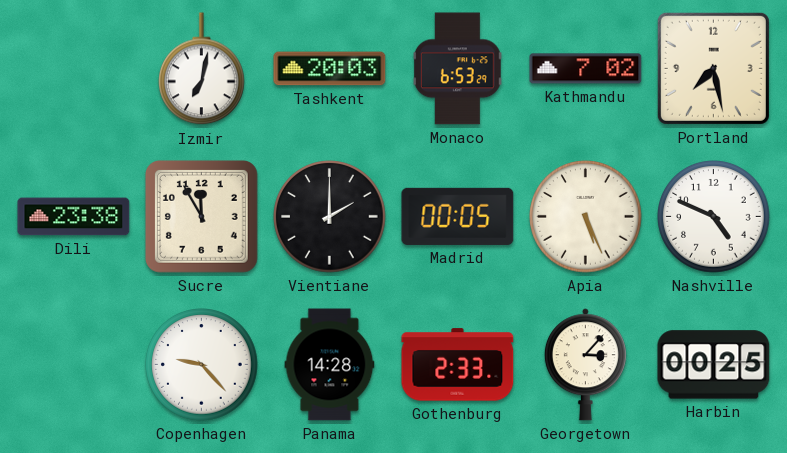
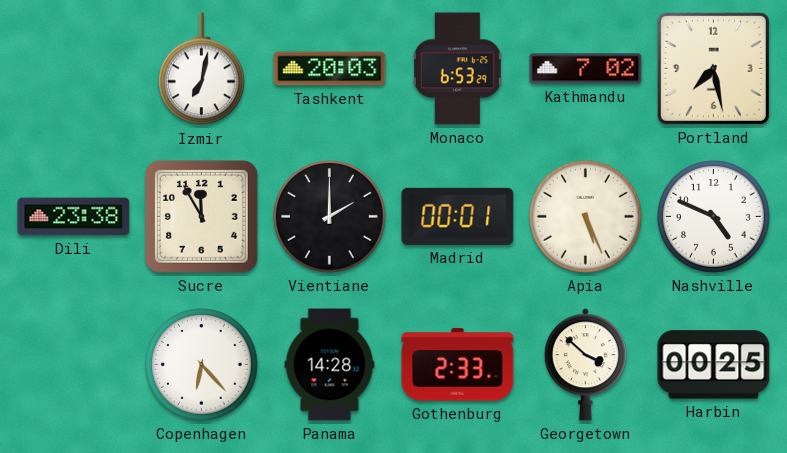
Madrid: 00:05 -> 00:01
Copenhagen: 9:23 -> 6:23
Georgetown: 3:07 -> 3:52
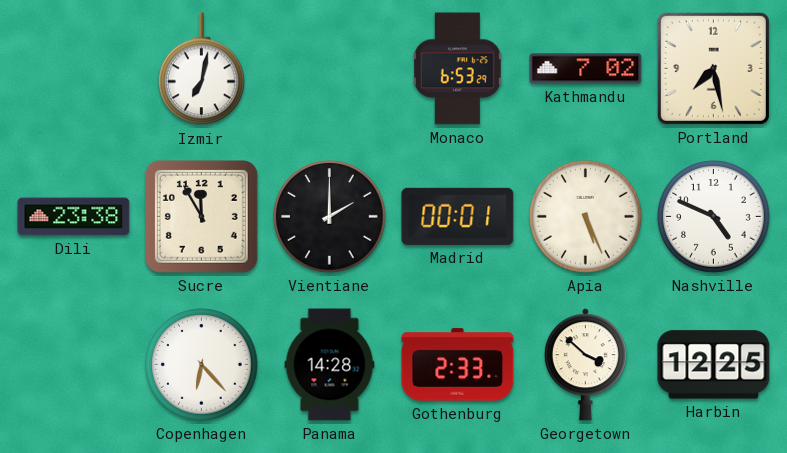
Tashkent: 20:03 -> none
Harbin: 00:25 -> 12:25
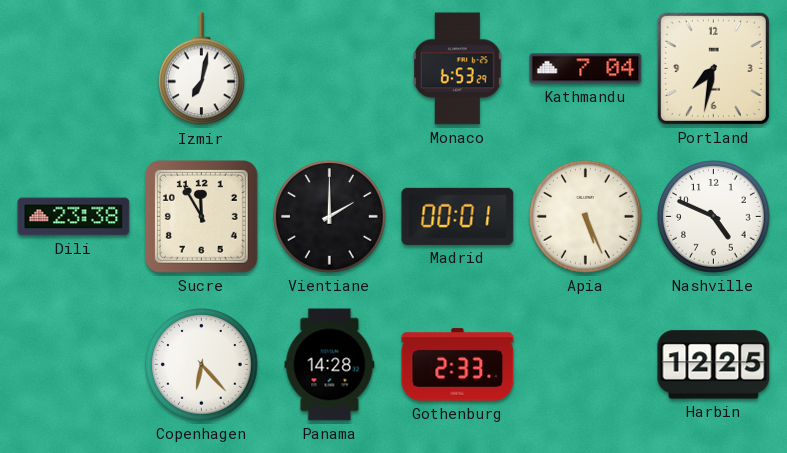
Kathmandu: 7:02 -> 7:04
Portland: 7:28 -> 7:32
Georgetown: 3:52 -> none
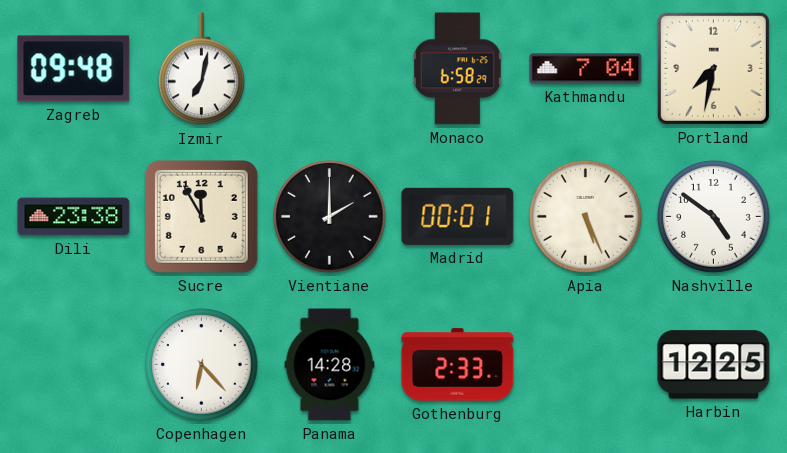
Zagreb: none -> 09:48
Monaco: 6:53 -> 6:58
Nashville: 4:49 -> 4:51
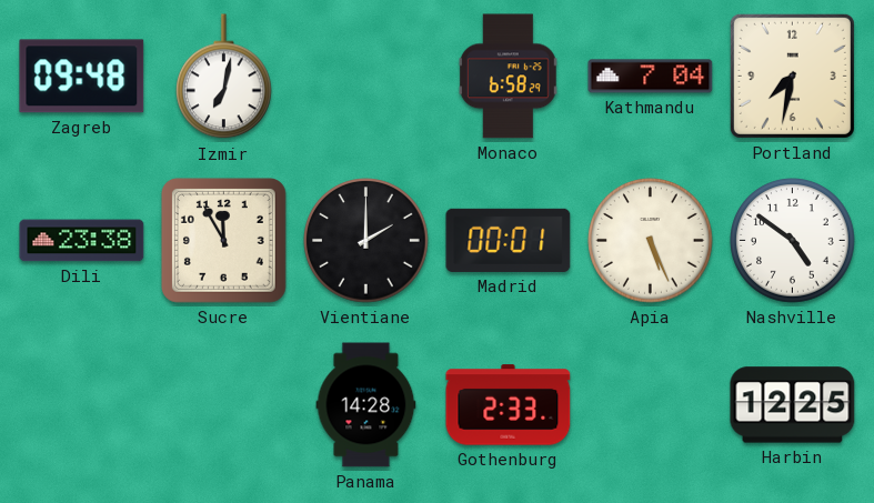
Copenhagen: 6:23 -> none
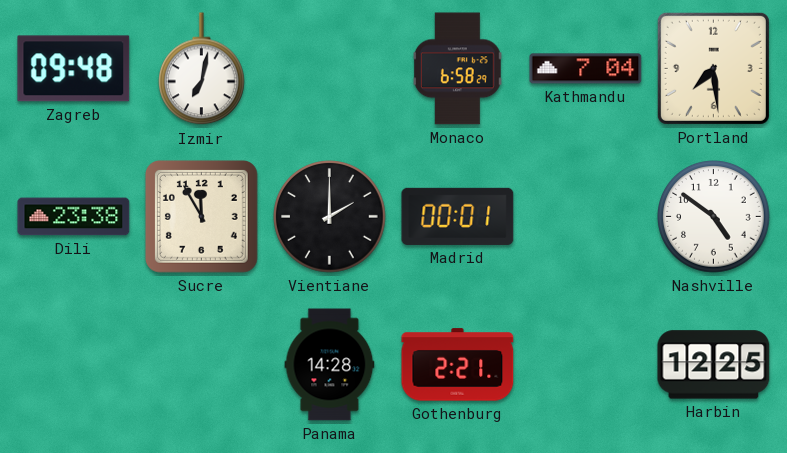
Portland: 7:32 -> 7:29
Apia: 5:26 -> none
Gothenburg: 2:33 -> 2:21
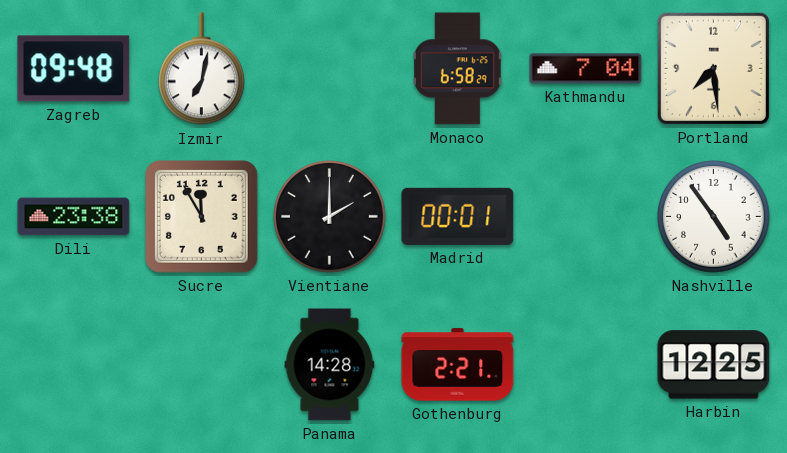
Nashville: 4:51 -> 4:54
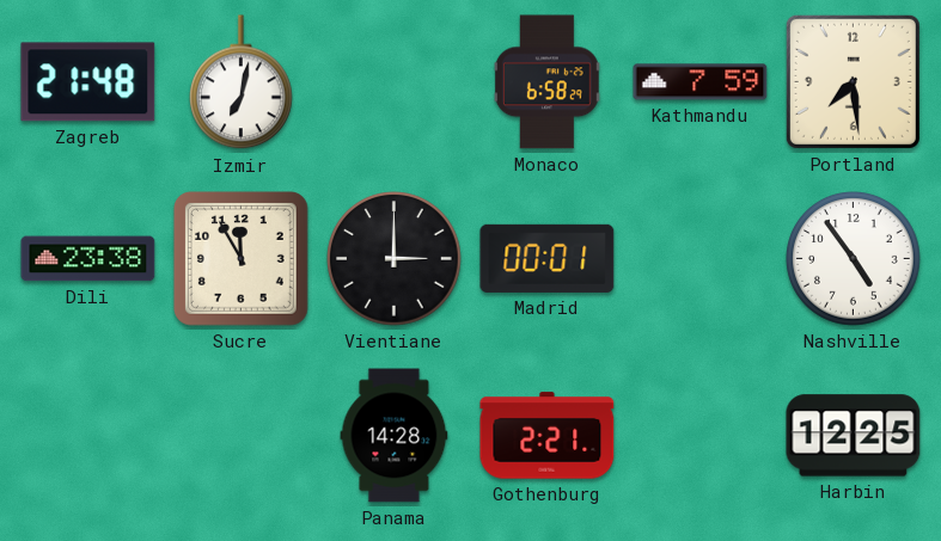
Zagreb: 09:48 -> 21:48
Kathmandu: 7:04 -> 7:59
Vientiane: 2:00 -> 3:00
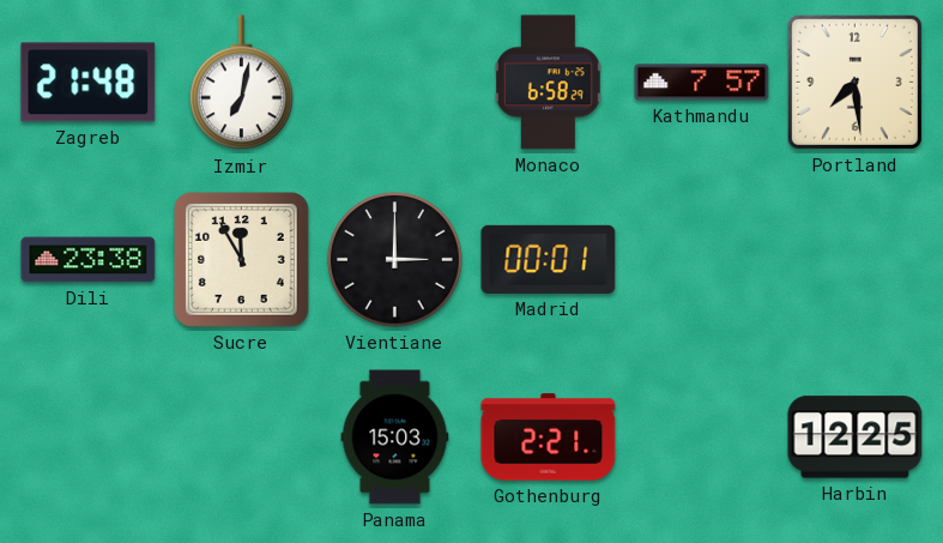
Kathmandu: 7:59 -> 7:57
Nashville: 4:54 -> none
Panama: 14:28 -> 15:03
